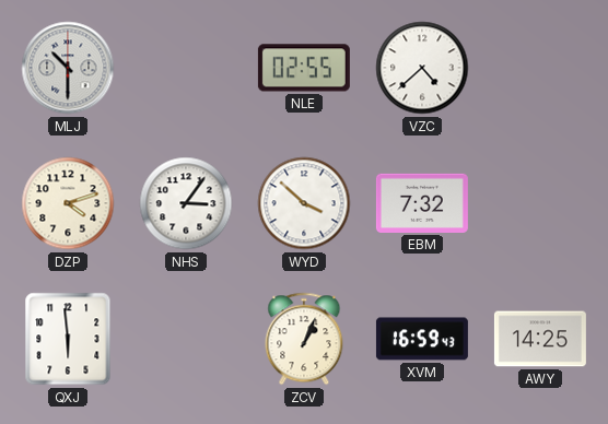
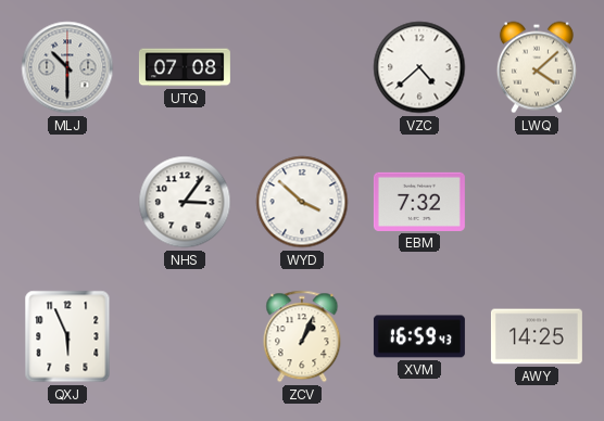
UTQ: none -> 07:08
NLE: 02:55 -> none
LWQ: none -> 4:08
DZP: 4:12 -> none
QXJ: 5:59 -> 5:56
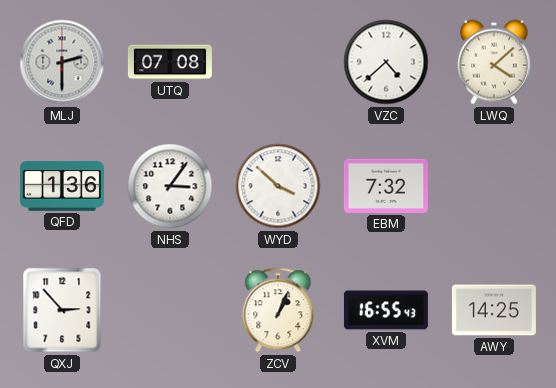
MLJ: 10:30 -> 2:30
QFD: none -> 1:36
QXJ: 5:56 -> 2:53
XVM: 16:59 -> 16:55
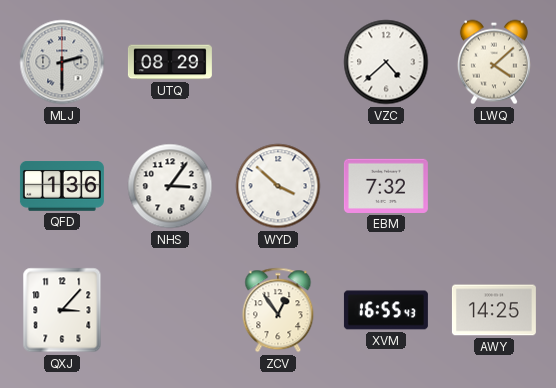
UTQ: 07:08 -> 08:29
QXJ: 2:53 -> 3:07
ZCV: 1:04 -> 12:54
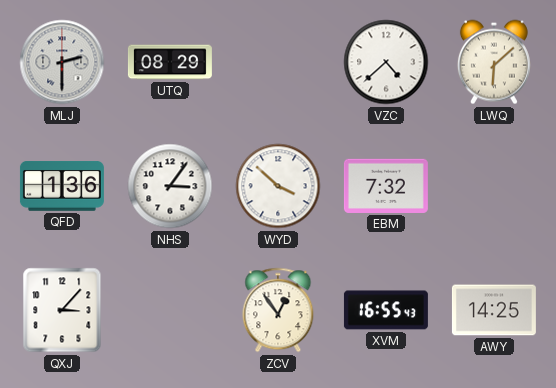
LWQ: 4:08 -> 6:08
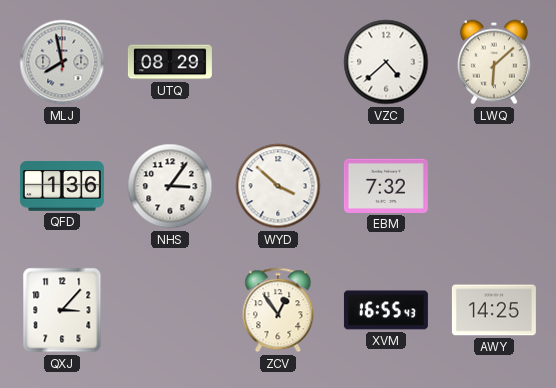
MLJ: 2:30 -> 7:58
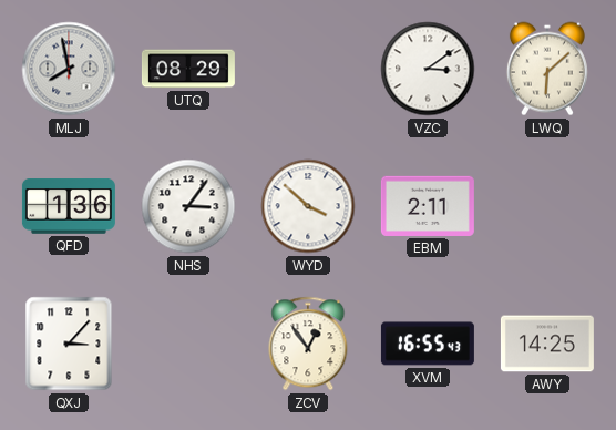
VZC: 4:38 -> 3:09
EBM: 7:32 -> 2:11
